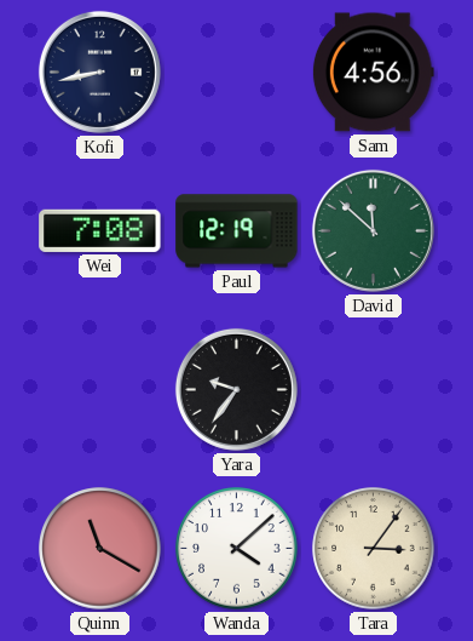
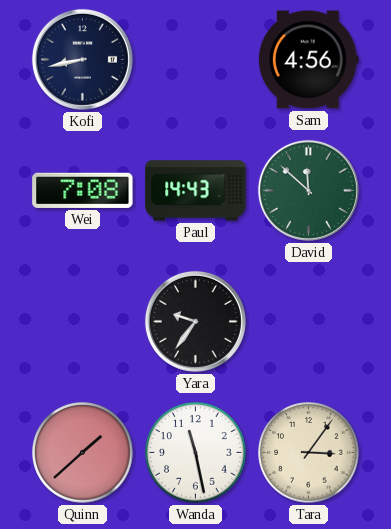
Paul: 12:19 -> 14:43
Quinn: 11:20 -> 1:38
Wanda: 4:08 -> 11:28
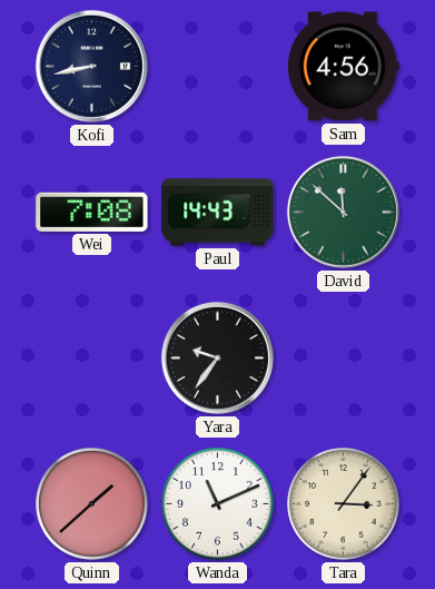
Wanda: 11:28 -> 11:11
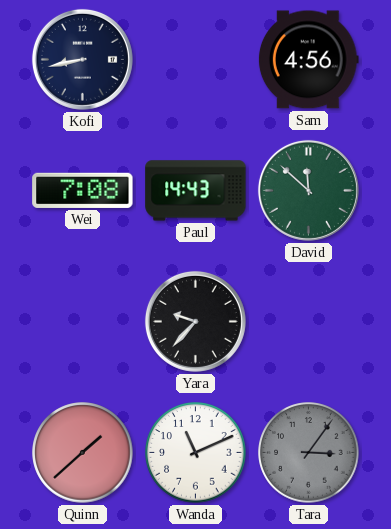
Yara: 9:36 -> 9:37
Tara dial: cream -> grey
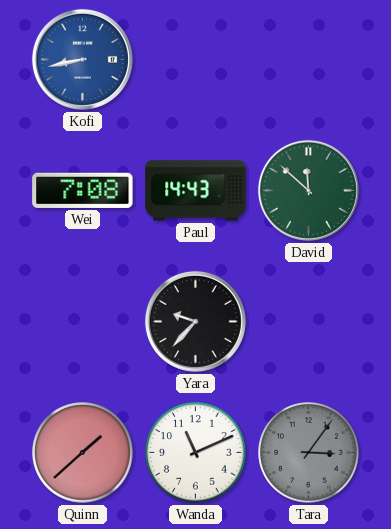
Kofi dial: navy -> blue
Sam: 4:56 -> none
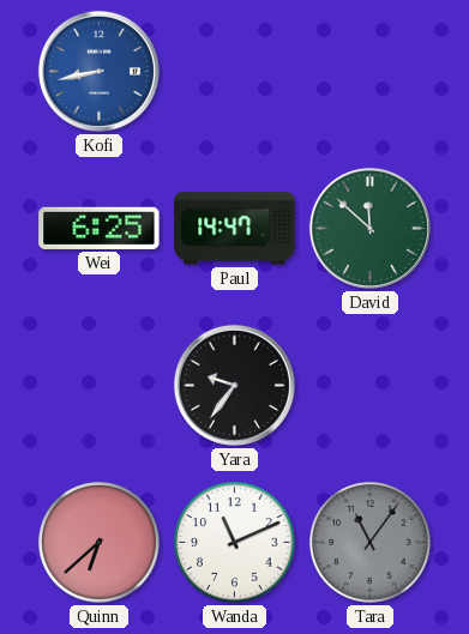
Wei: 7:08 -> 6:25
Paul: 14:43 -> 14:47
Yara: 9:37 -> 9:36
Quinn: 1:38 -> 6:38
Tara: 3:06 -> 11:06
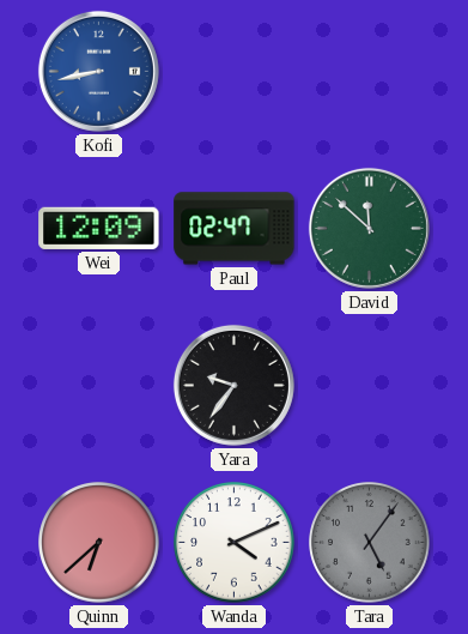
Wei: 6:25 -> 12:09
Paul: 14:47 -> 02:47
Wanda: 11:11 -> 4:11
Tara: 11:06 -> 5:06
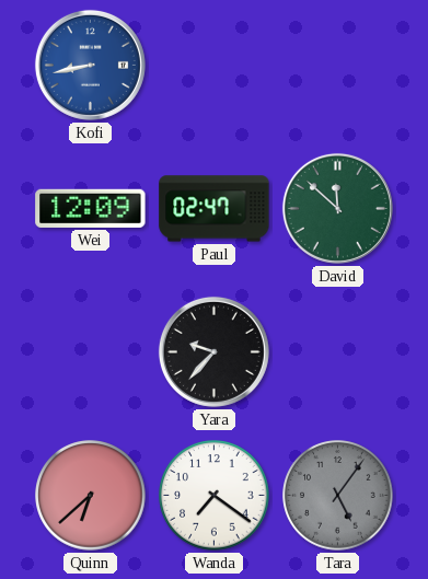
Yara: 9:36 -> 9:37
Wanda: 4:11 -> 7:21
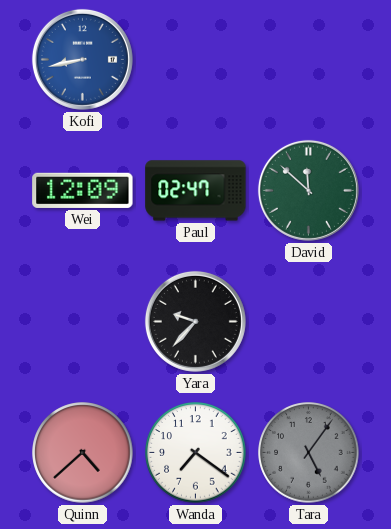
Quinn: 6:38 -> 4:38
